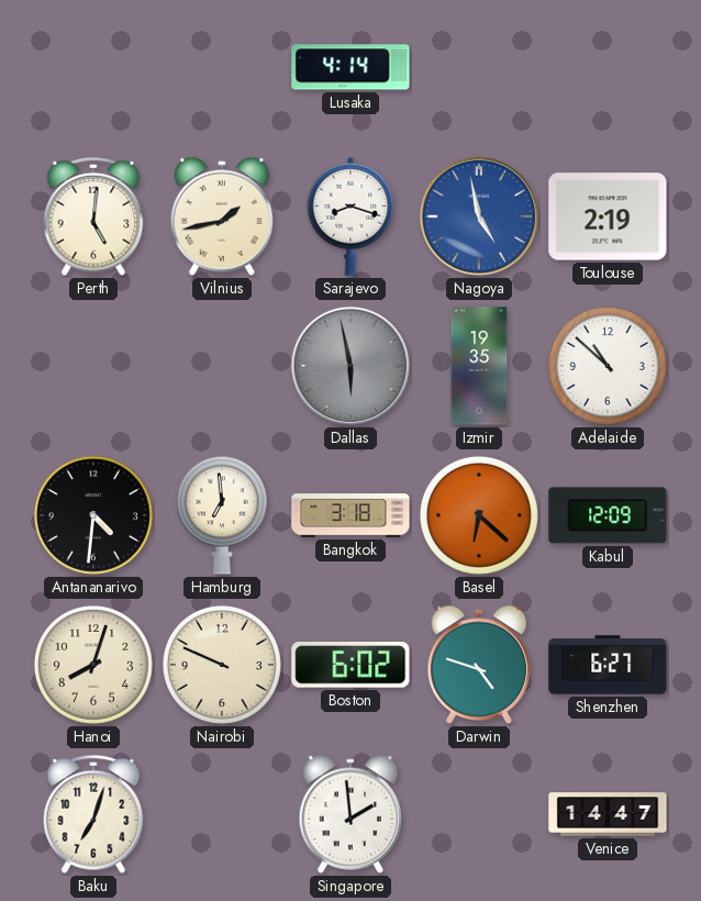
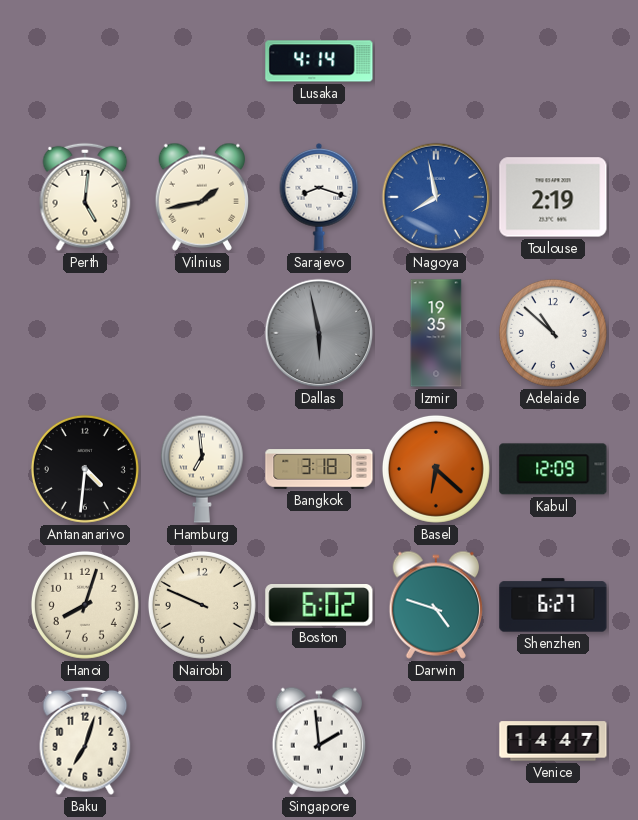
Nagoya: 4:58 -> 7:58
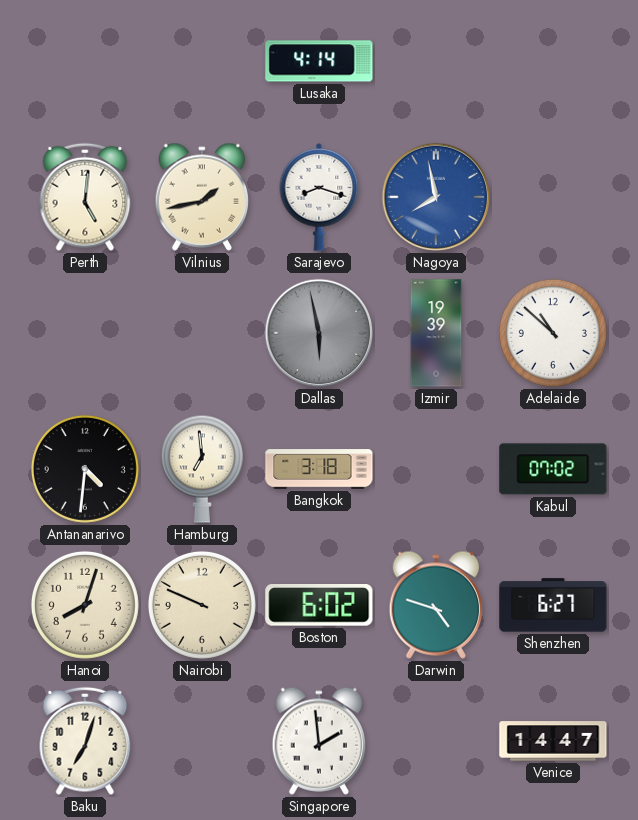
Toulouse: 2:19 -> none
Izmir: 19:35 -> 19:39
Basel: 6:22 -> none
Kabul: 12:09 -> 07:02
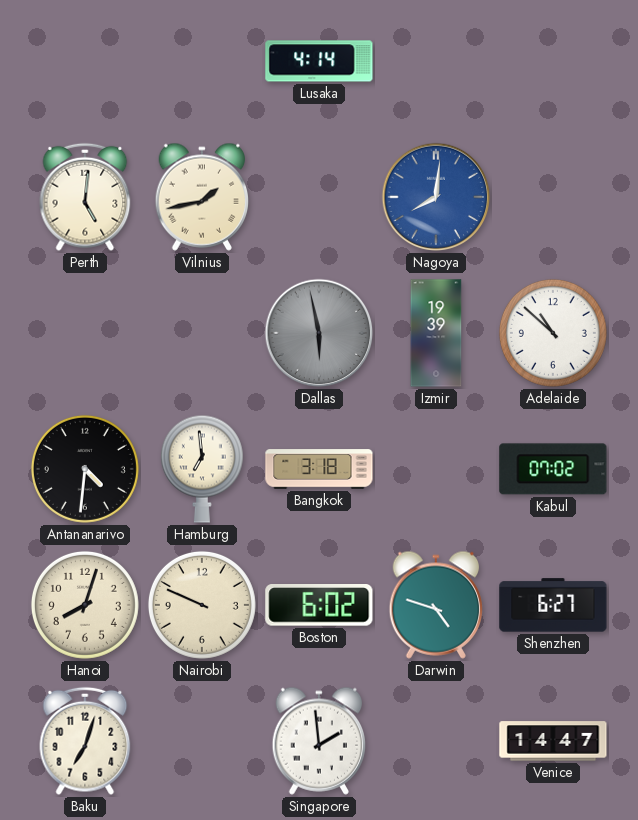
Sarajevo: 8:18 -> none
Nagoya: 7:58 -> 8:01
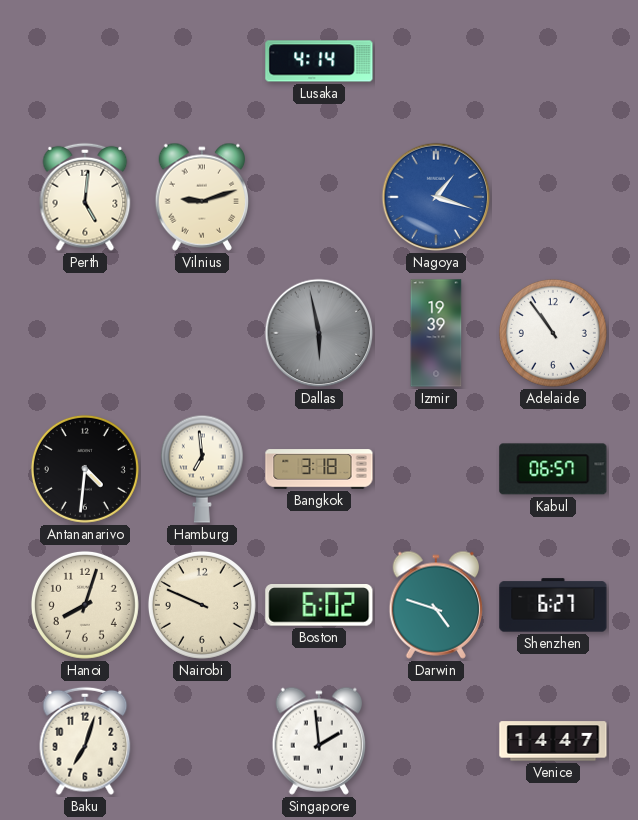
Vilnius: 1:43 -> 9:12
Nagoya: 8:01 -> 1:18
Adelaide: 10:52 -> 10:54
Kabul: 07:02 -> 06:57
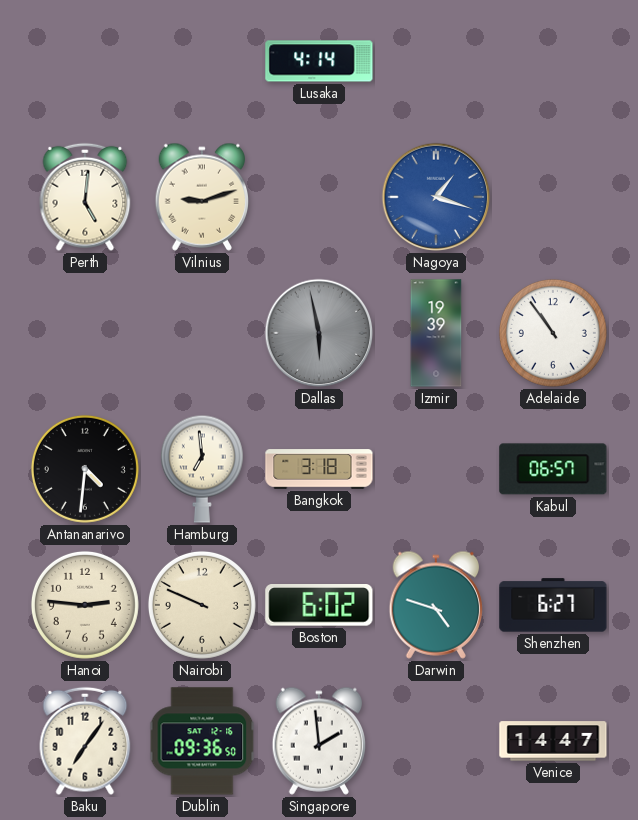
Hanoi: 8:03 -> 2:46
Baku: 7:03 -> 7:06
Dublin: none -> 09:36
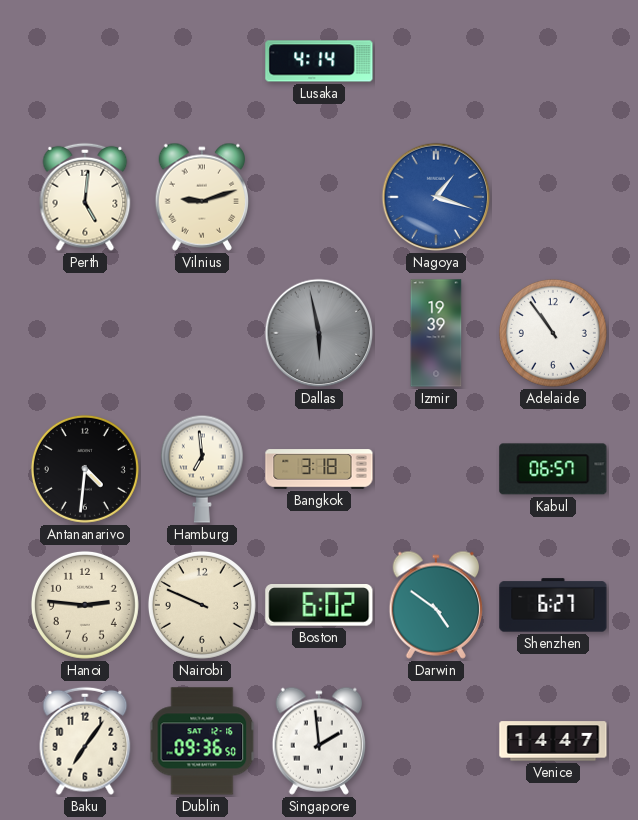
Darwin: 4:48 -> 4:51
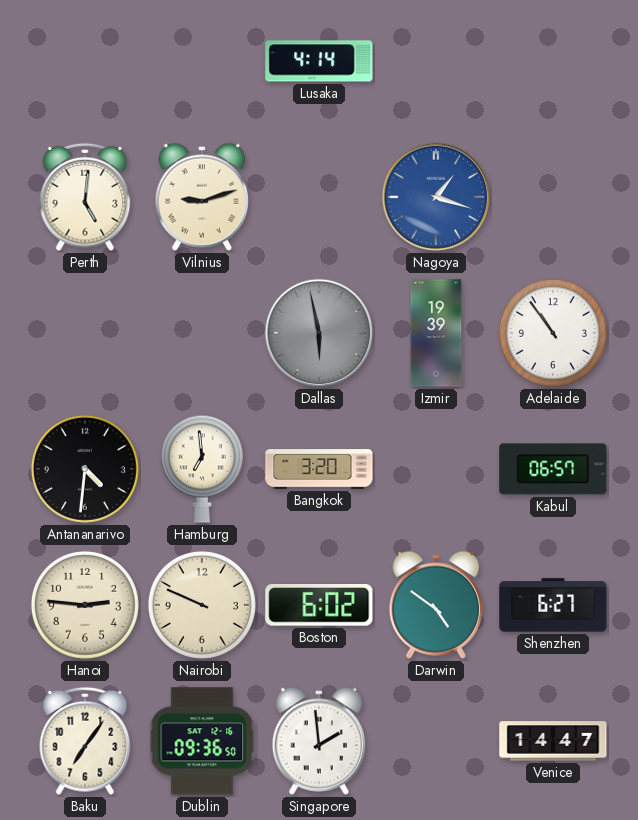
Bangkok: 3:18 -> 3:20
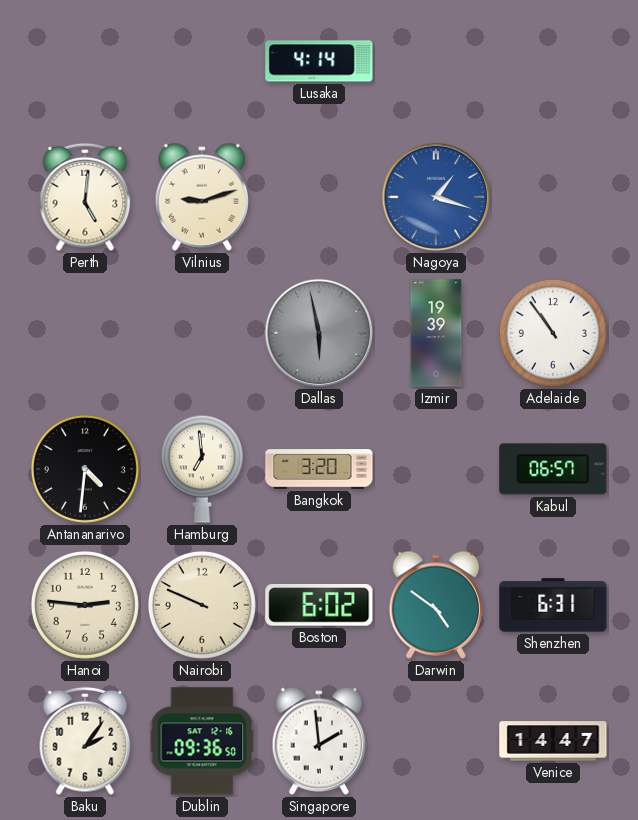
Shenzhen: 6:27 -> 6:31
Baku: 7:06 -> 2:06
